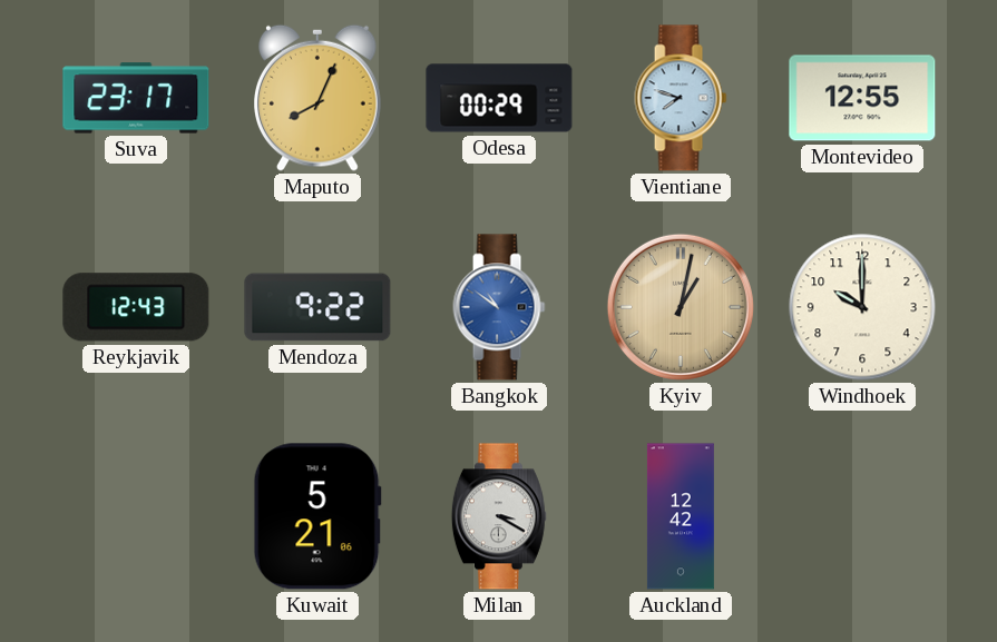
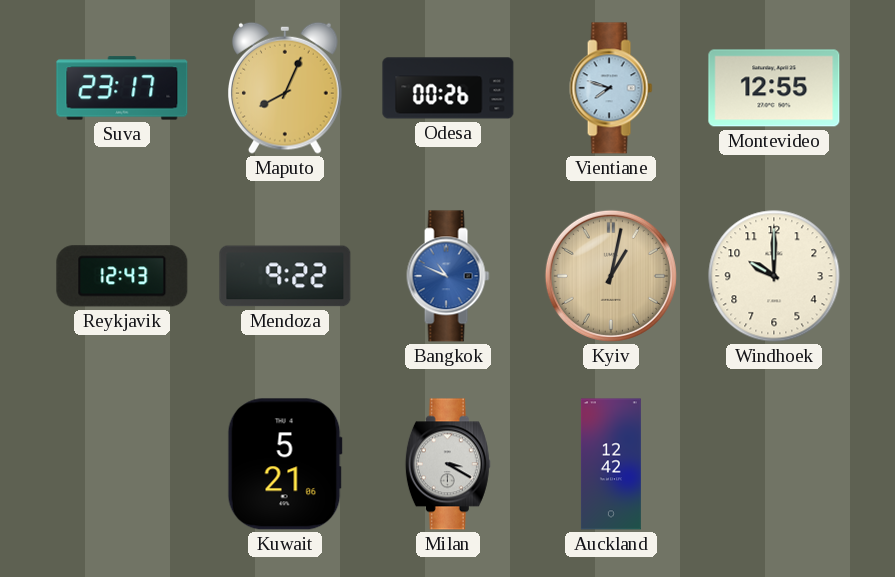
Odesa: 00:29 -> 00:26
Bangkok: 10:51 -> 10:49
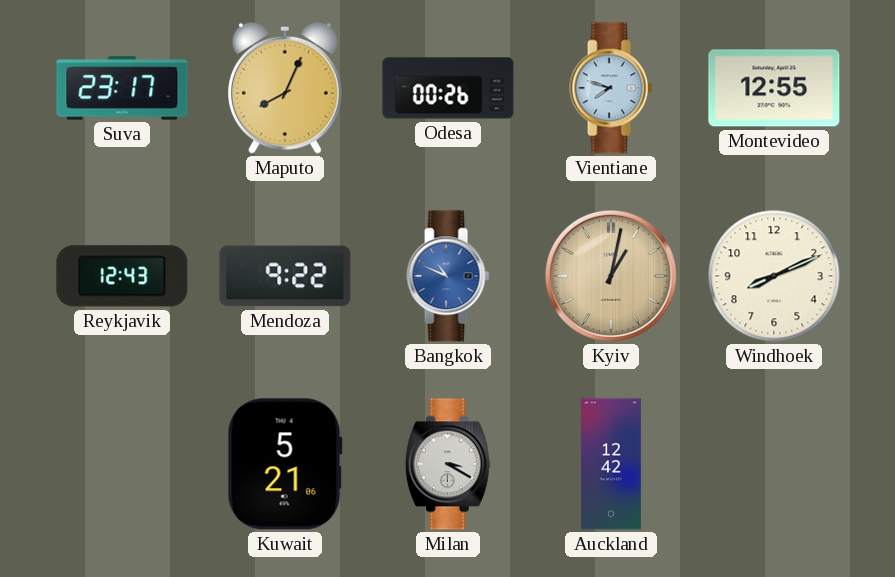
Windhoek: 10:00 -> 8:11
